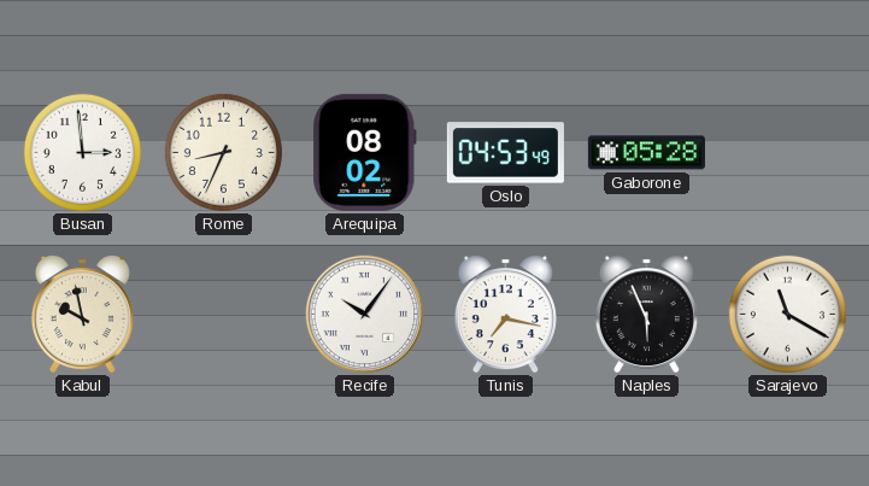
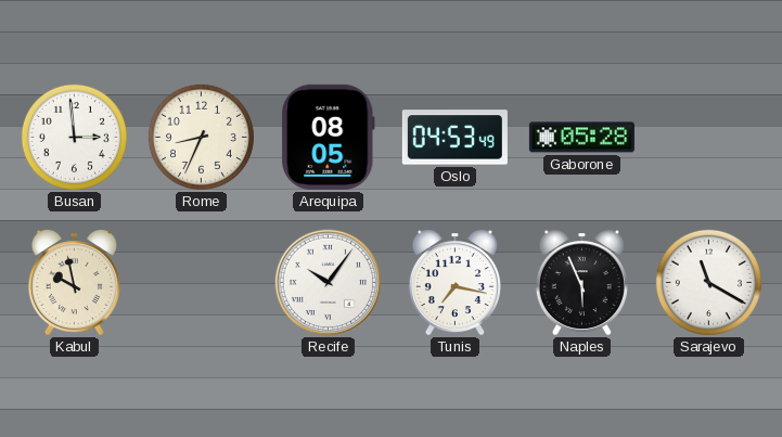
Arequipa: 08:02 -> 08:05
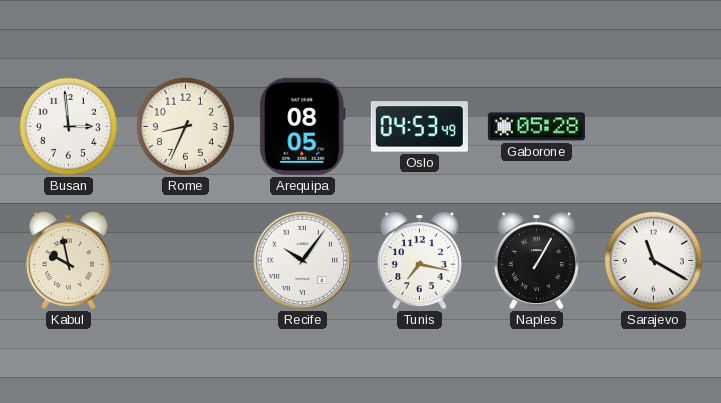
Naples: 5:56 -> 1:05
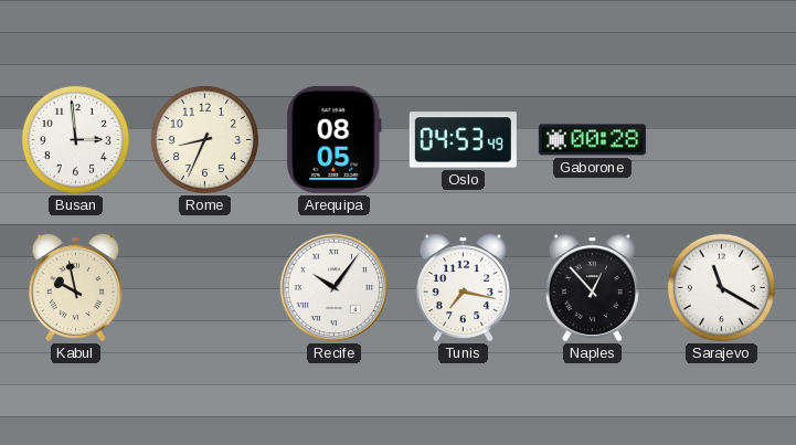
Gaborone: 05:28 -> 00:28
Naples: 1:05 -> 12:53
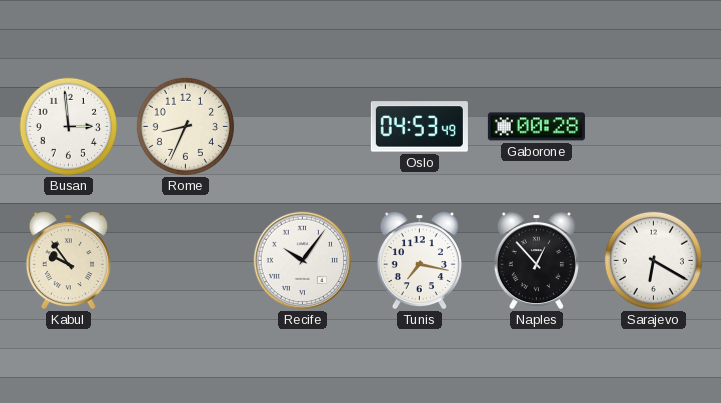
Arequipa: 08:05 -> none
Kabul: 9:58 -> 9:54
Sarajevo: 11:20 -> 6:20
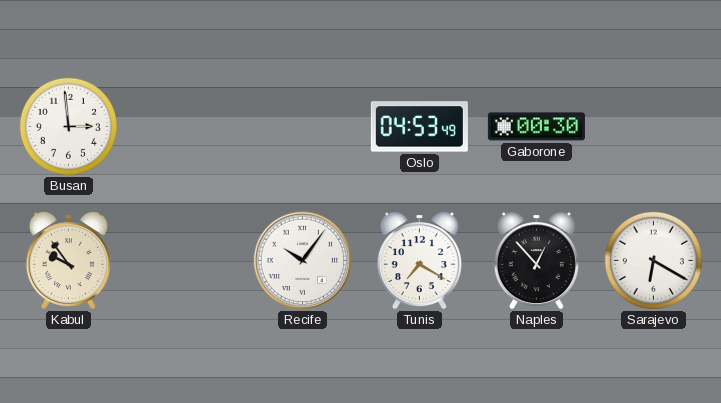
Rome: 8:34 -> none
Gaborone: 00:28 -> 00:30
Tunis: 7:17 -> 7:20
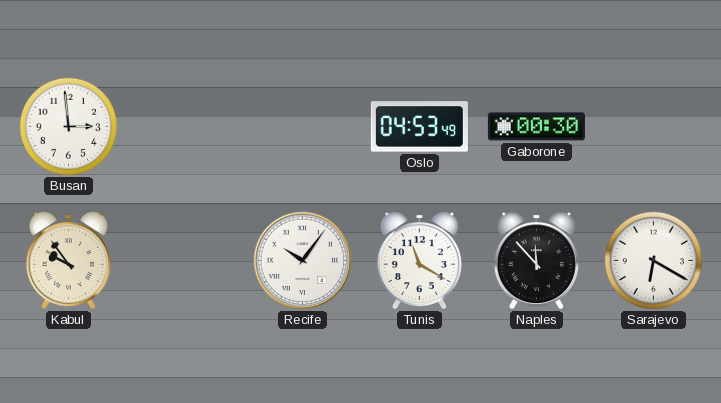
Tunis: 7:20 -> 11:20
Naples: 12:53 -> 11:53
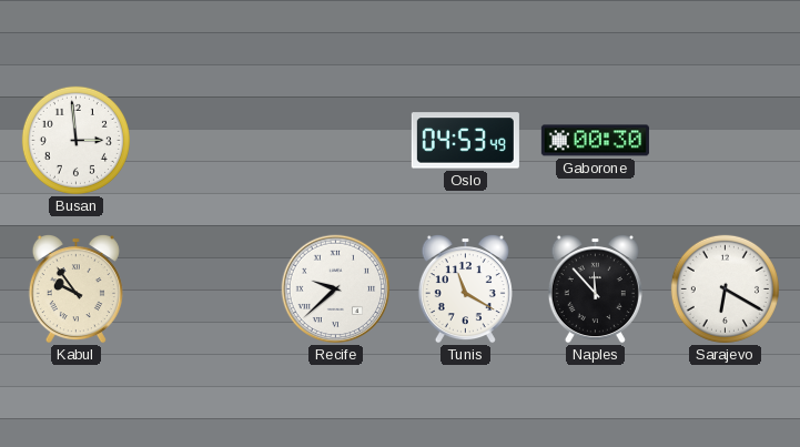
Recife: 10:06 -> 9:38
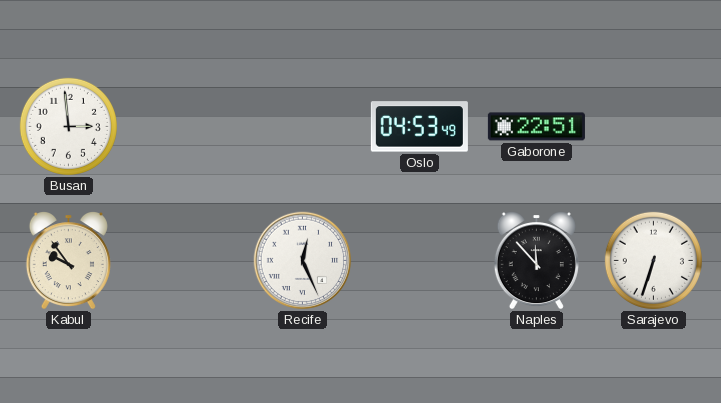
Gaborone: 00:30 -> 22:51
Recife: 9:38 -> 12:26
Tunis: 11:20 -> none
Sarajevo: 6:20 -> 6:33
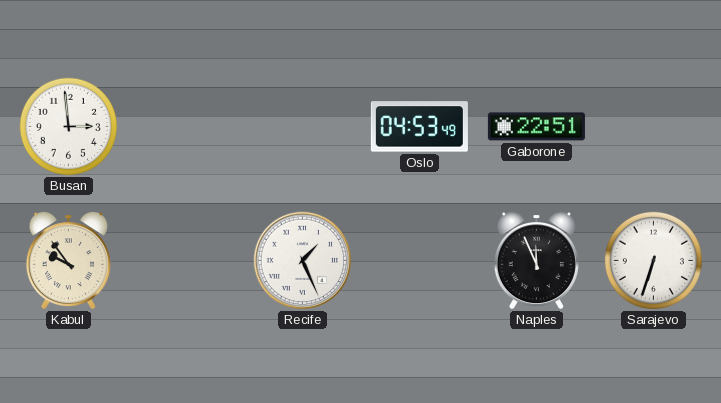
Recife: 12:26 -> 1:26
Naples: 11:53 -> 11:56
